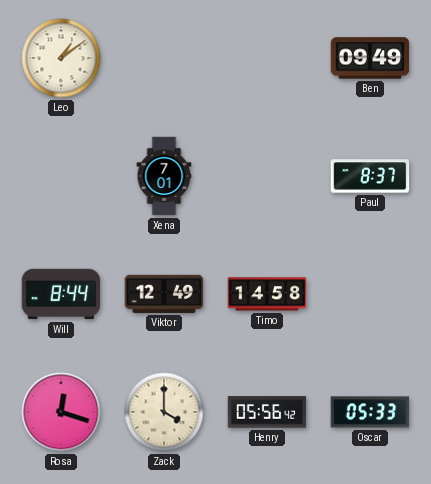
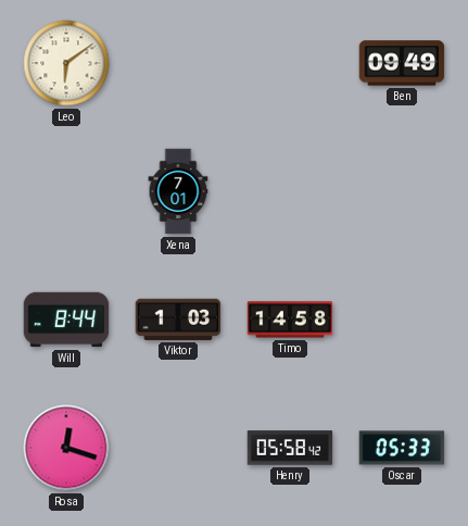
Leo: 1:09 -> 6:09
Paul: 8:37 -> none
Viktor: 12:49 -> 1:03
Zack: 4:00 -> none
Henry: 05:56 -> 05:58
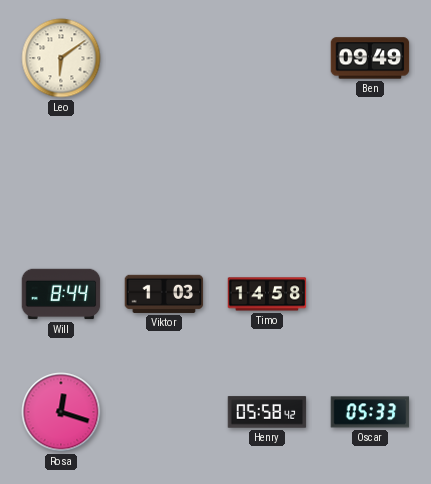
Xena: 7:01 -> none
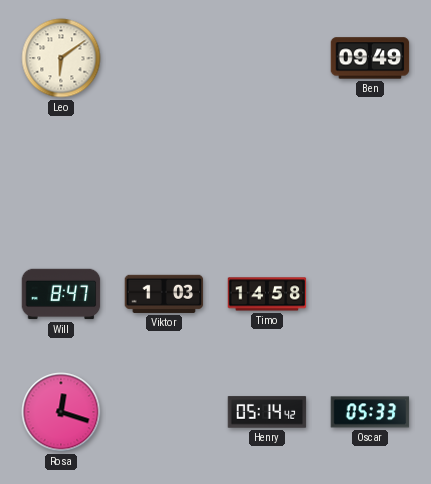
Will: 8:44 -> 8:47
Henry: 05:58 -> 05:14
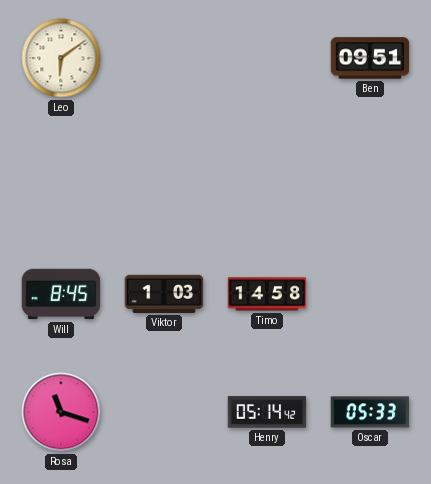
Ben: 09:49 -> 09:51
Will: 8:47 -> 8:45
Rosa: 12:18 -> 11:18
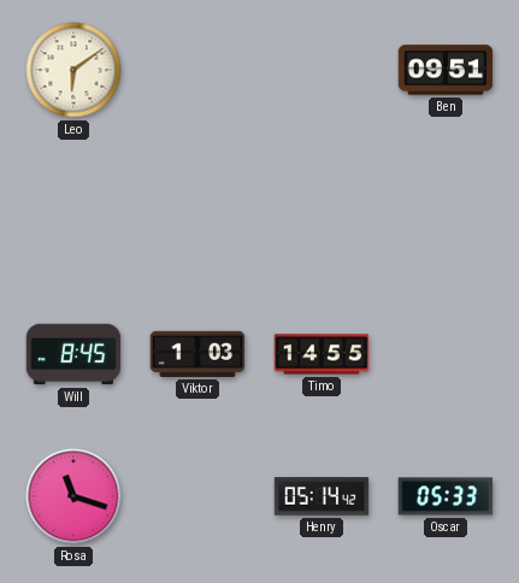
Timo: 14:58 -> 14:55
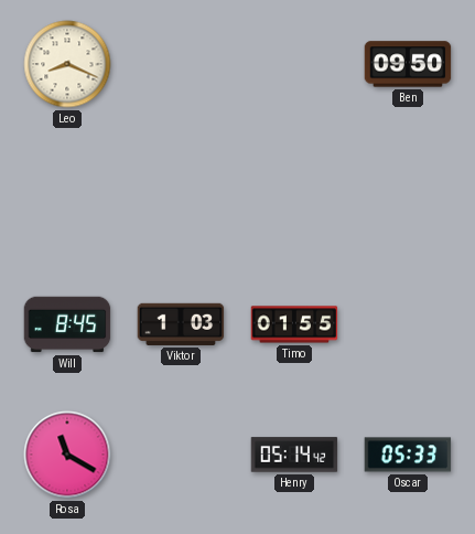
Leo: 6:09 -> 8:19
Ben: 09:51 -> 09:50
Timo: 14:55 -> 01:55
Rosa: 11:18 -> 11:20
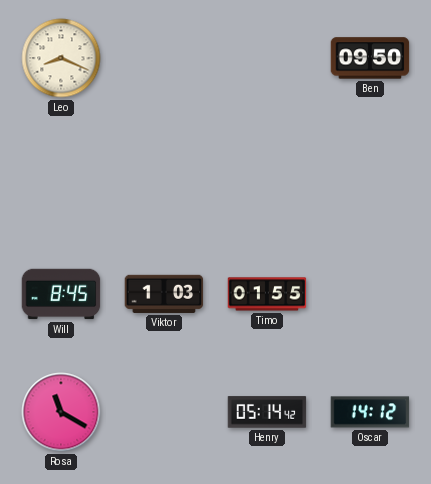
Oscar: 05:33 -> 14:12
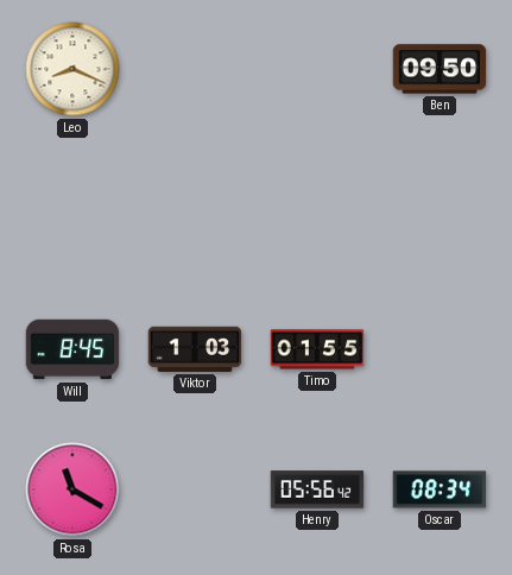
Henry: 05:14 -> 05:56
Oscar: 14:12 -> 08:34
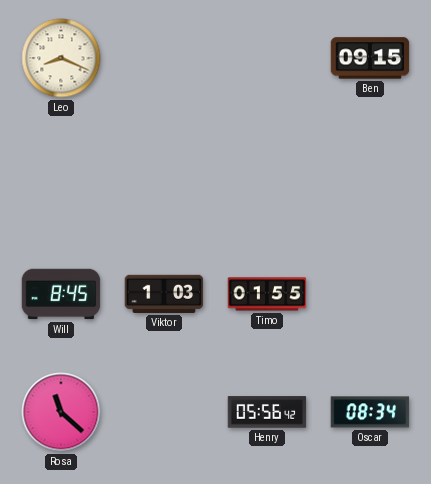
Ben: 09:50 -> 09:15
Rosa: 11:20 -> 11:22
